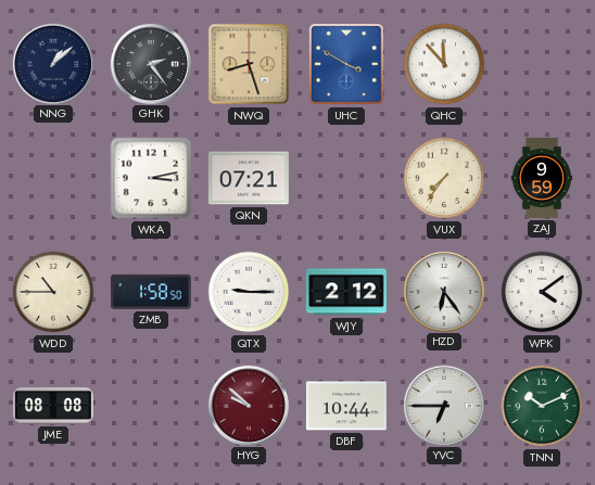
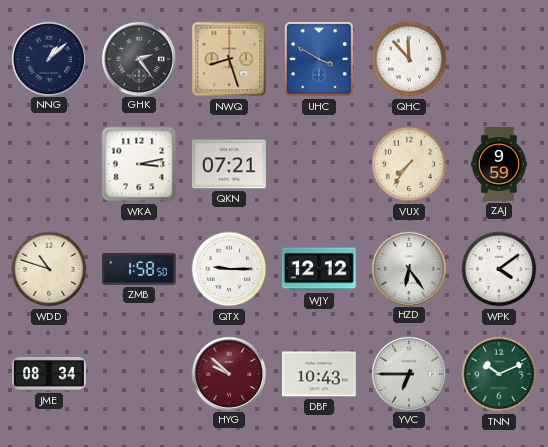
WDD: 10:45 -> 10:48
WJY: 2:12 -> 12:12
JME: 08:08 -> 08:34
DBF: 10:44 -> 10:43
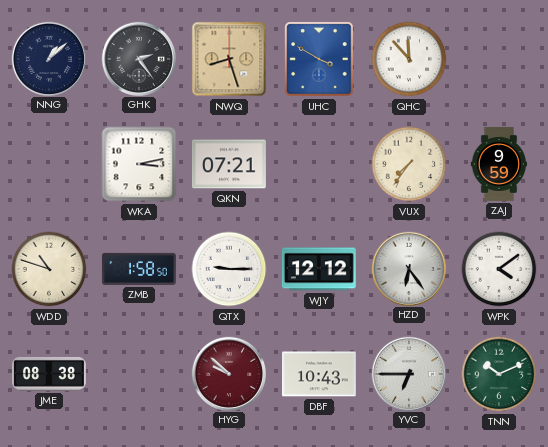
JME: 08:34 -> 08:38
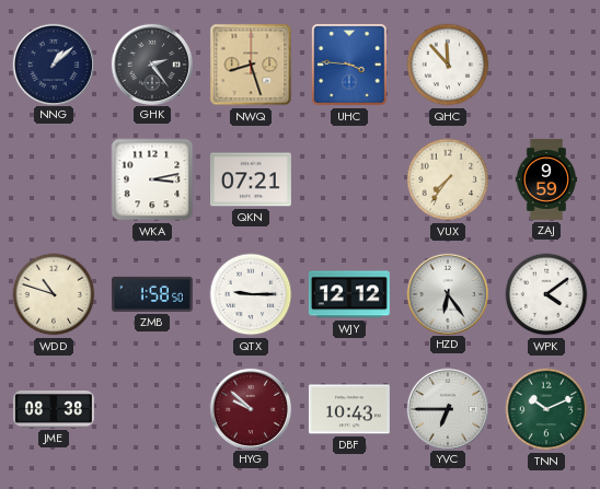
UHC: 3:50 -> 3:46
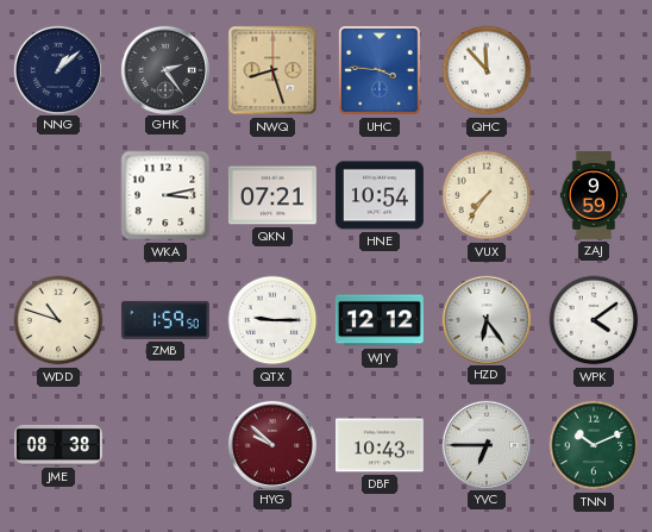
HNE: none -> 10:54
ZMB: 1:58 -> 1:59
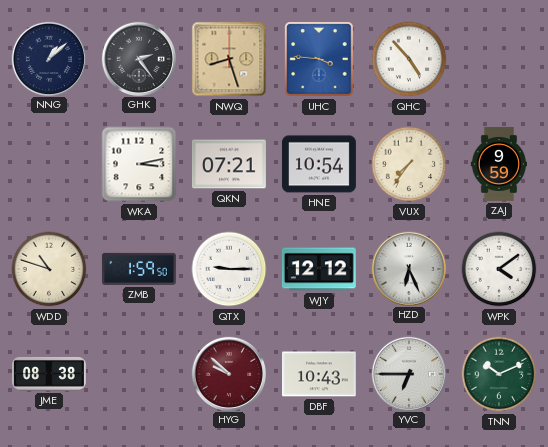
QHC: 11:53 -> 4:53
HZD: 6:24 -> 6:26
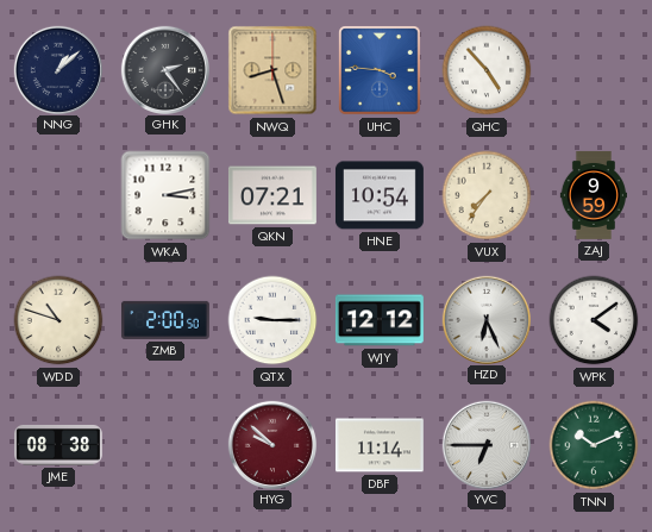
ZMB: 1:59 -> 2:00
DBF: 10:43 -> 11:14
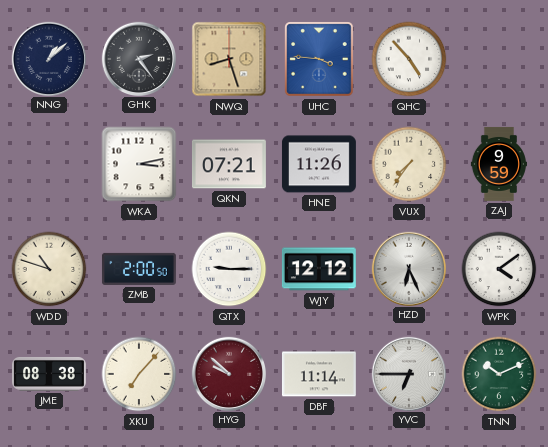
HNE: 10:54 -> 11:26
XKU: none -> 7:07
